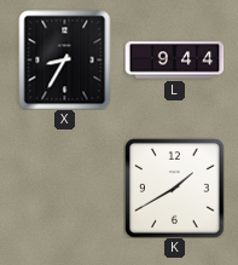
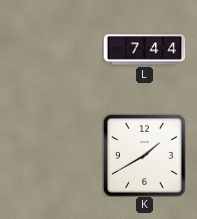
X: 8:35 -> none
L: 9:44 -> 7:44
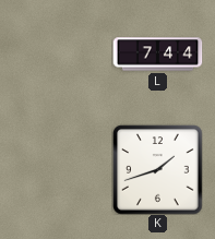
K: 1:40 -> 1:42
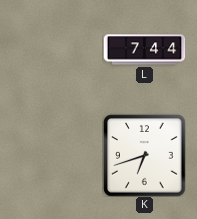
K: 1:42 -> 6:42
